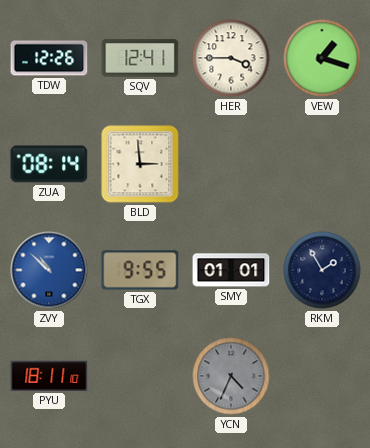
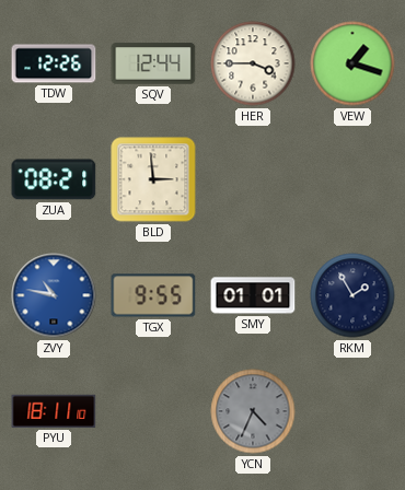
SQV: 12:41 -> 12:44
ZUA: 08:14 -> 08:21
ZVY: 10:52 -> 10:47
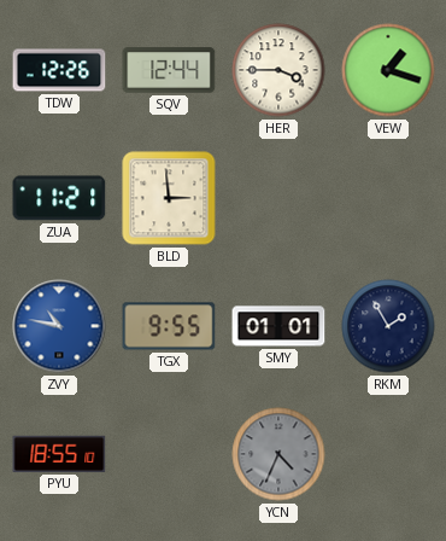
ZUA: 08:21 -> 11:21
PYU: 18:11 -> 18:55
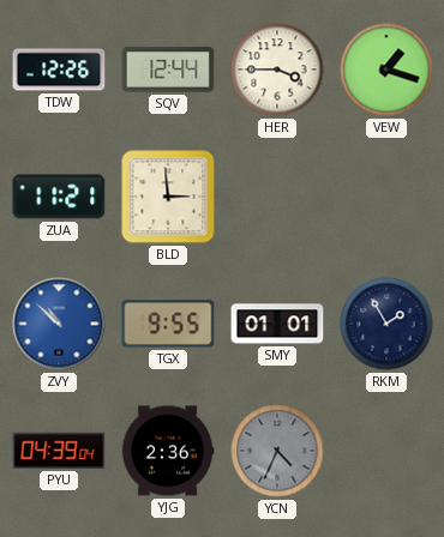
ZVY: 10:47 -> 10:52
PYU: 18:55 -> 04:39
YJG: none -> 2:36
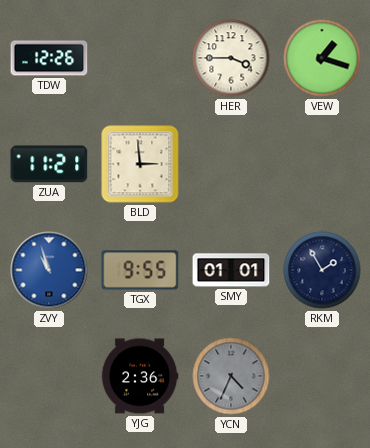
SQV: 12:44 -> none
ZVY: 10:52 -> 10:57
PYU: 04:39 -> none
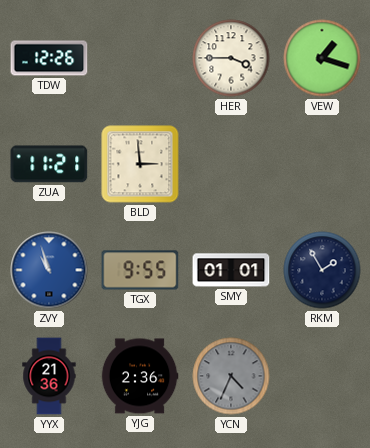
YYX: none -> 21:36
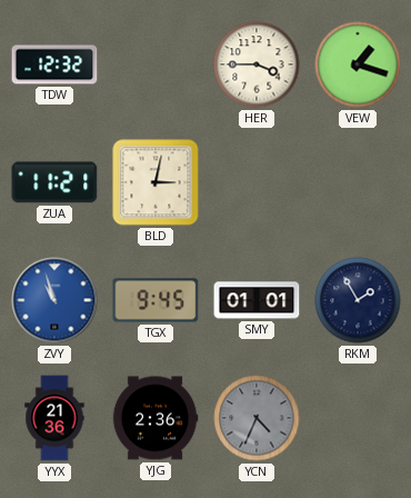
TDW: 12:26 -> 12:32
BLD: 2:59 -> 3:02
TGX: 9:55 -> 9:45
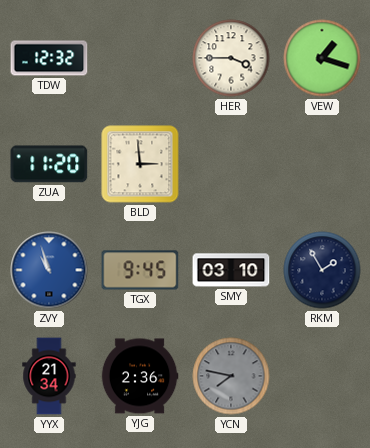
ZUA: 11:21 -> 11:20
BLD: 3:02 -> 2:59
SMY: 01:01 -> 03:10
YYX: 21:36 -> 21:34
YCN: 4:34 -> 7:47
